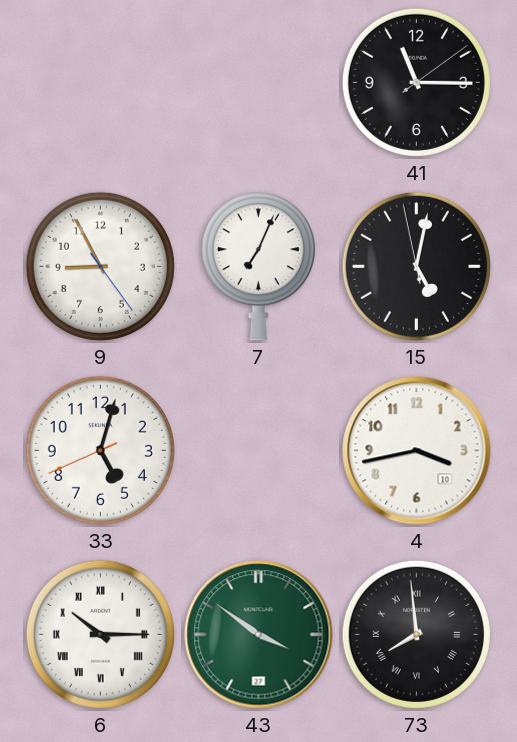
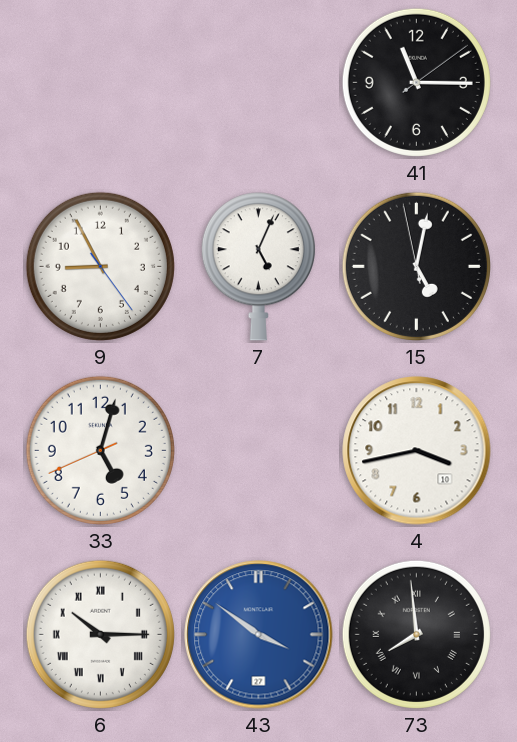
7: 7:04 -> 5:04
43 dial: green -> blue
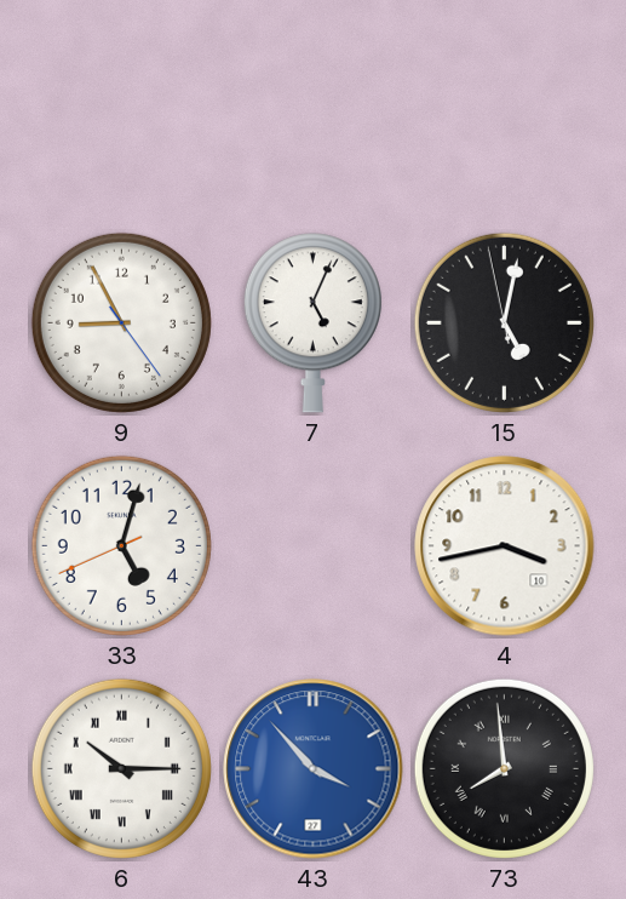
41: 11:15 -> none
43: 3:51 -> 3:53
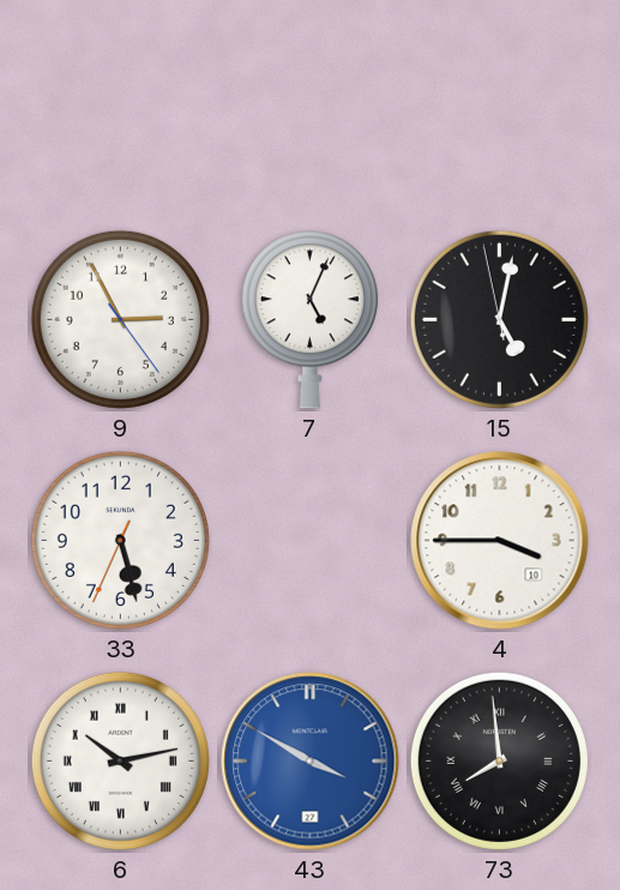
9: 8:55 -> 2:55
33: 5:02 -> 5:27
4: 3:43 -> 3:45
6: 10:15 -> 10:13
43: 3:53 -> 3:50
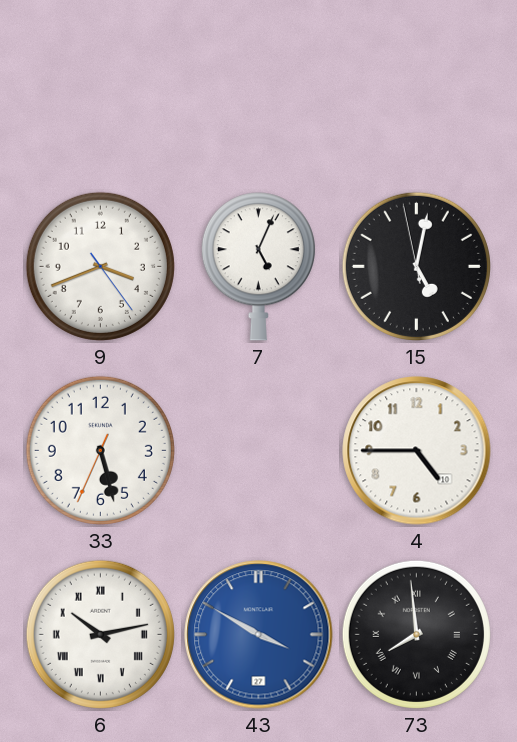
9: 2:55 -> 3:41
4: 3:45 -> 4:45
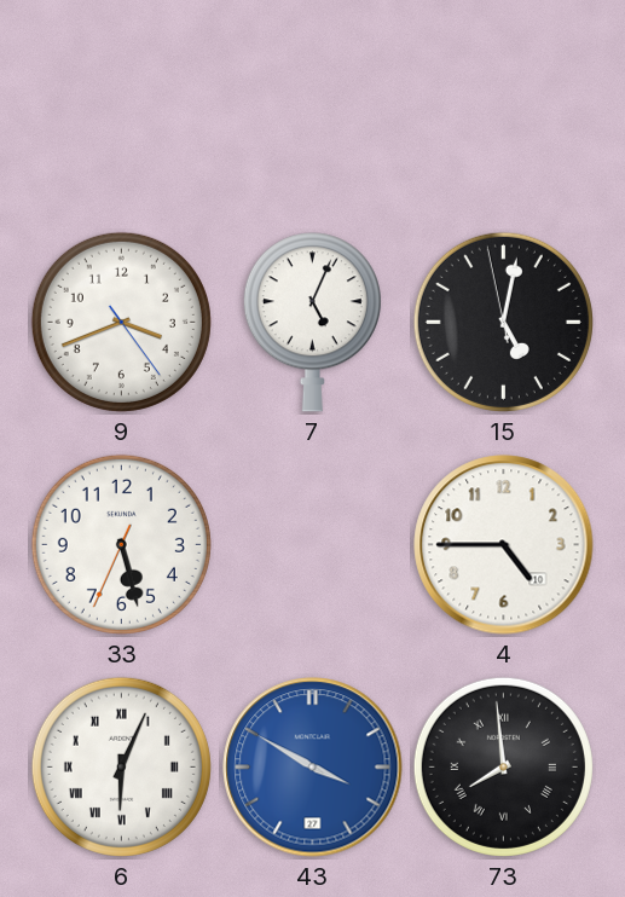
6: 10:13 -> 6:04
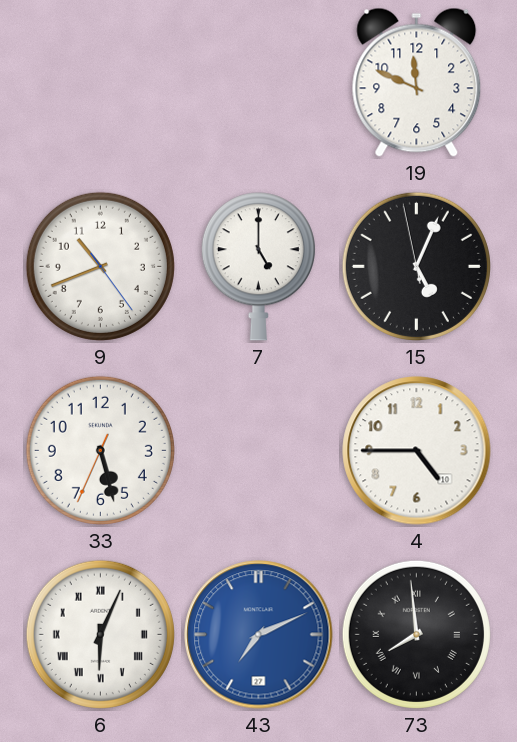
19: none -> 11:49
9: 3:41 -> 10:41
7: 5:04 -> 5:00
15: 5:01 -> 5:03
43: 3:50 -> 7:11
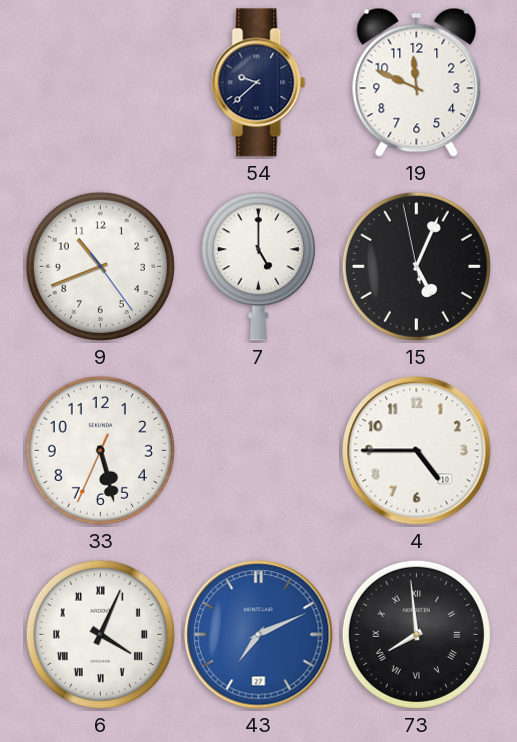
54: none -> 9:38
6: 6:04 -> 4:04
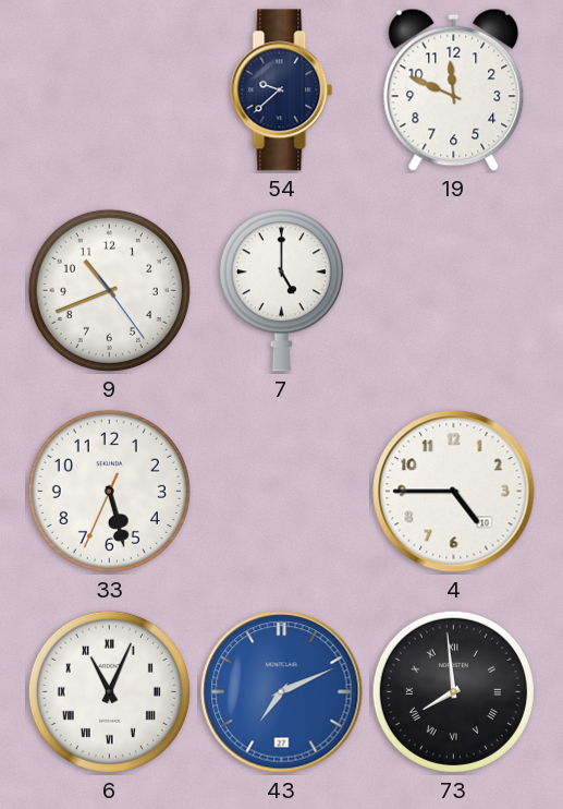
15: 5:03 -> none
6: 4:04 -> 11:04
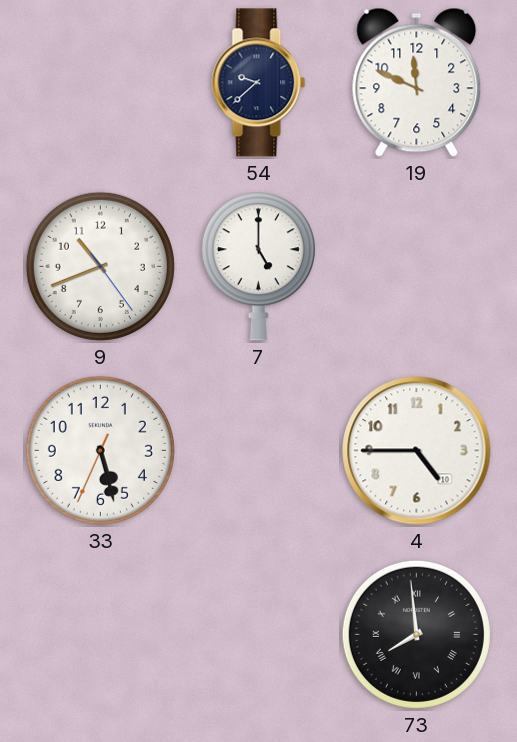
6: 11:04 -> none
43: 7:11 -> none
